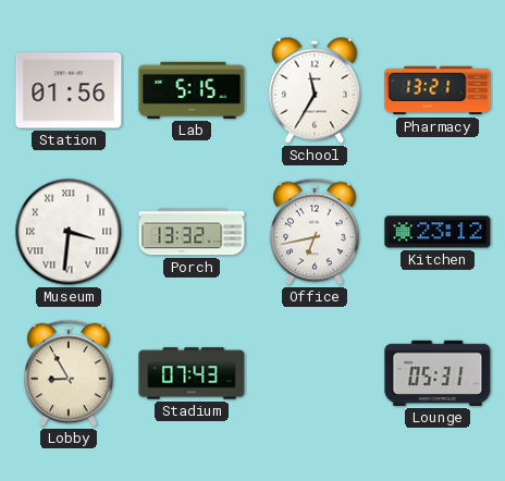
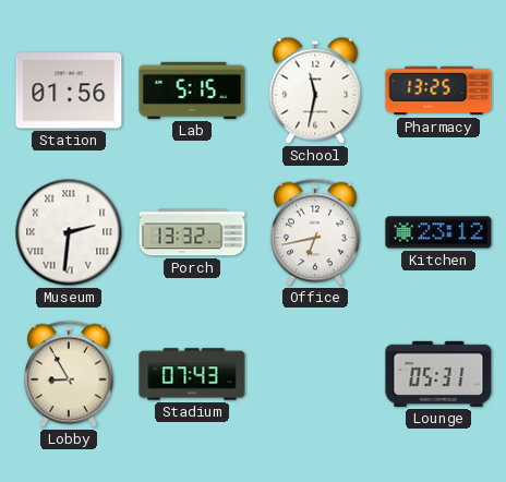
School: 11:35 -> 11:32
Pharmacy: 13:21 -> 13:25
Museum: 3:31 -> 2:31
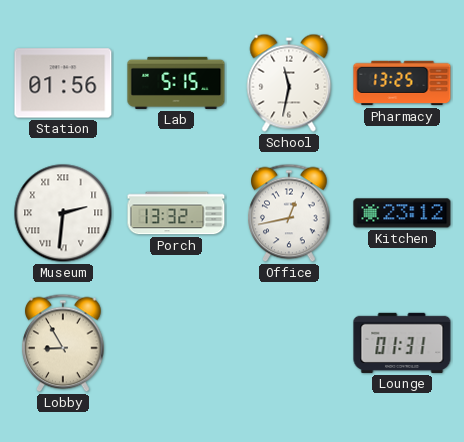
Office: 6:43 -> 12:43
Stadium: 07:43 -> none
Lounge: 05:31 -> 01:31
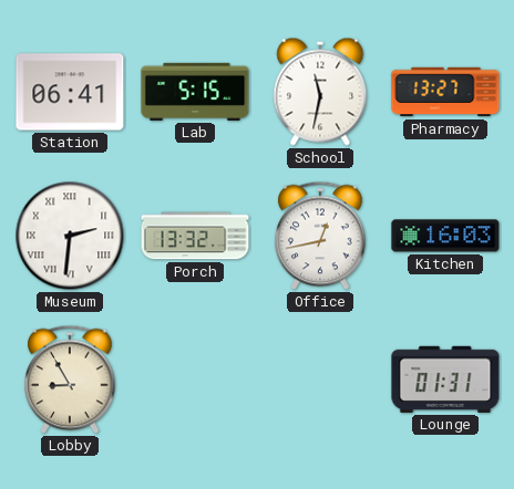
Station: 01:56 -> 06:41
Pharmacy: 13:25 -> 13:27
Kitchen: 23:12 -> 16:03
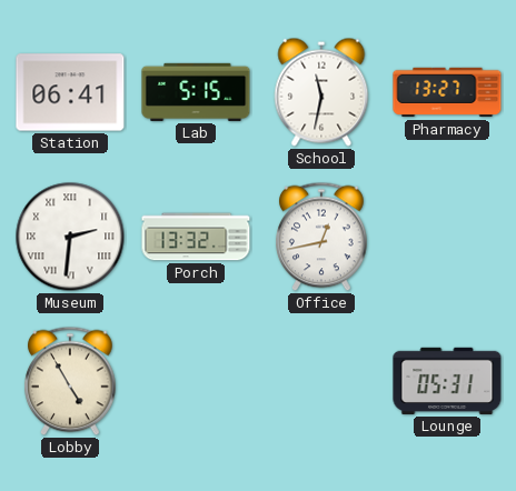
Kitchen: 16:03 -> none
Lobby: 8:55 -> 4:55
Lounge: 01:31 -> 05:31
